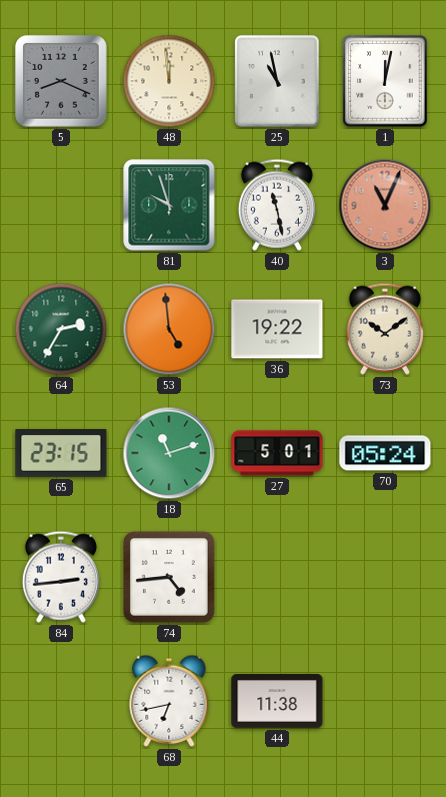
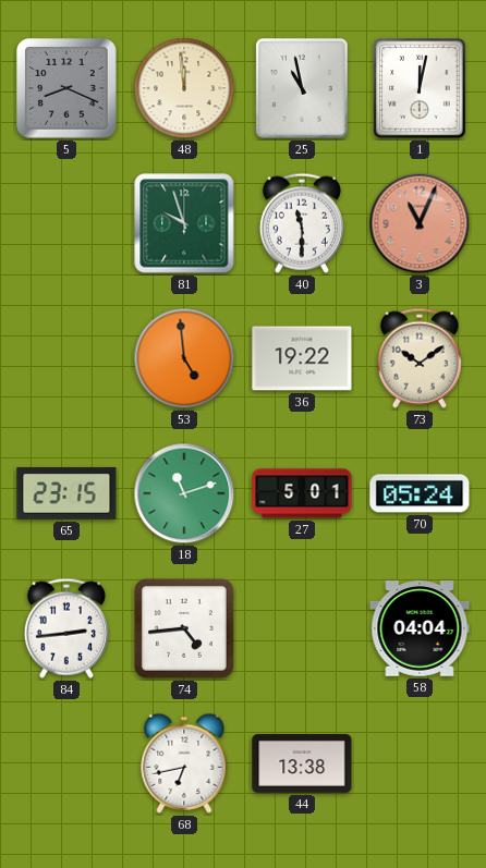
40: 11:28 -> 11:30
64: 2:35 -> none
58: none -> 04:04
44: 11:38 -> 13:38
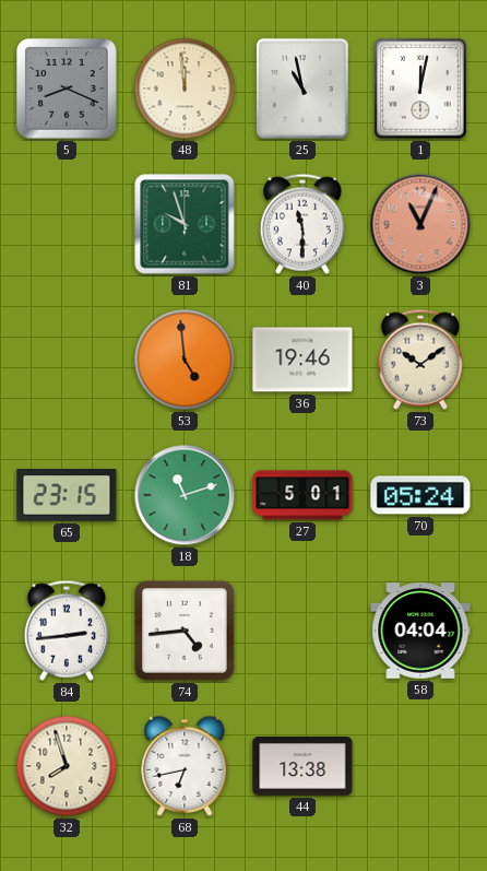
36: 19:22 -> 19:46
32: none -> 7:57
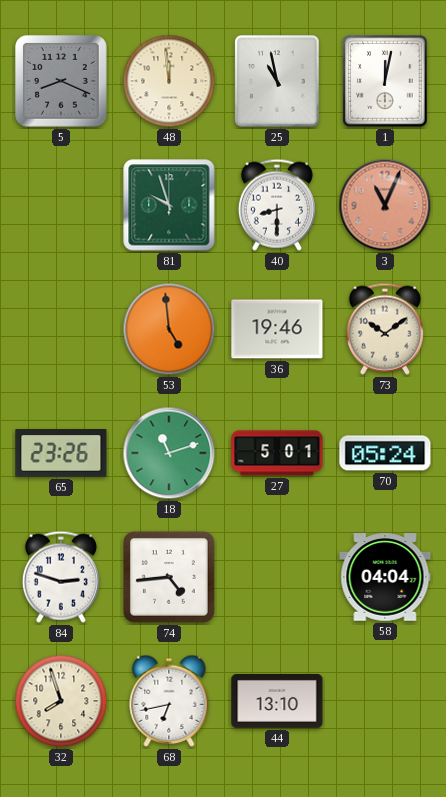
40: 11:30 -> 8:30
65: 23:15 -> 23:26
84: 2:44 -> 2:48
44: 13:38 -> 13:10
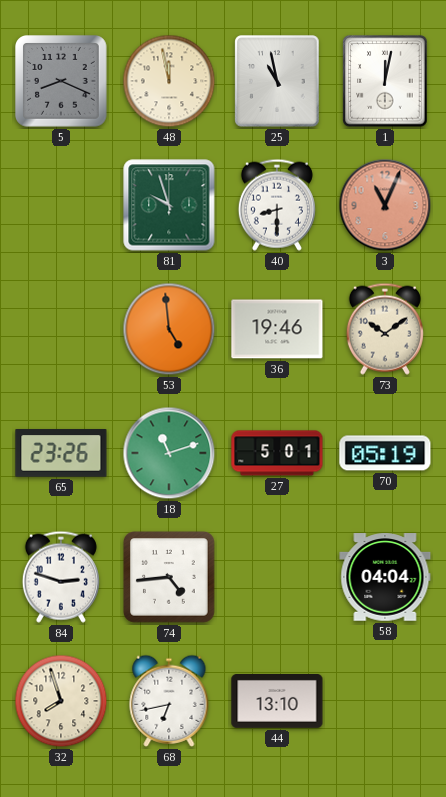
48: 11:59 -> 11:58
70: 05:24 -> 05:19
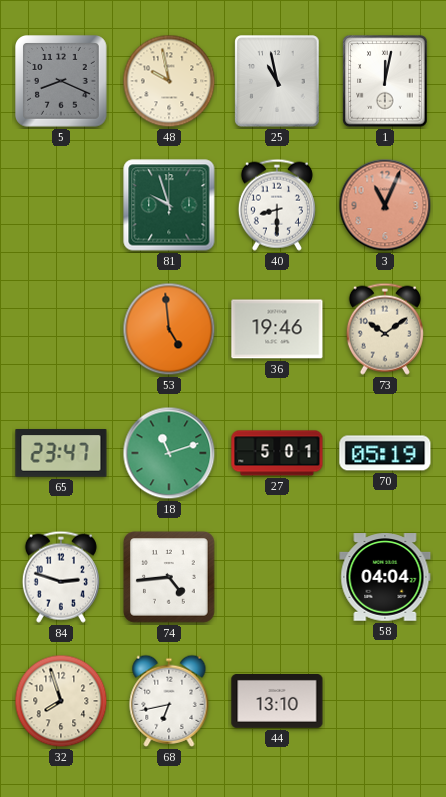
48: 11:58 -> 9:58
65: 23:26 -> 23:47
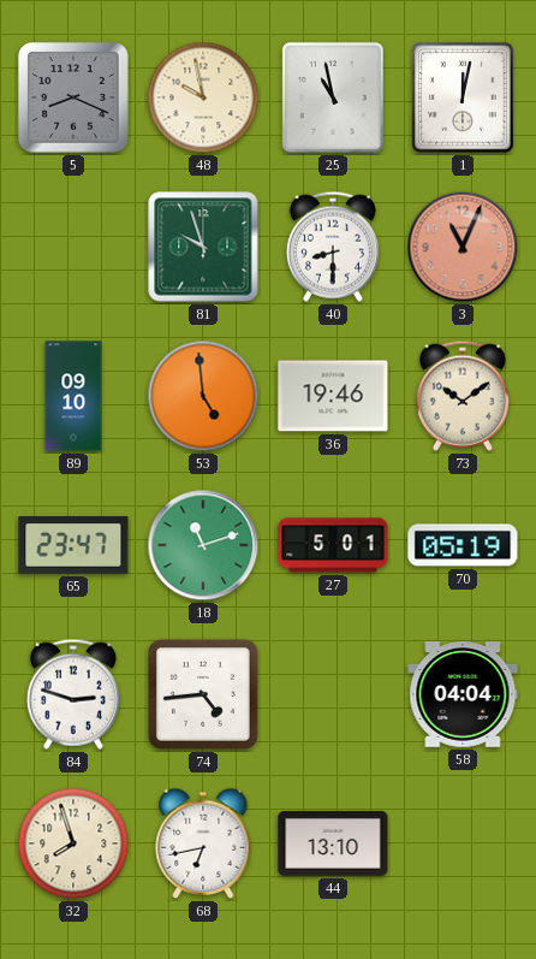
89: none -> 09:10
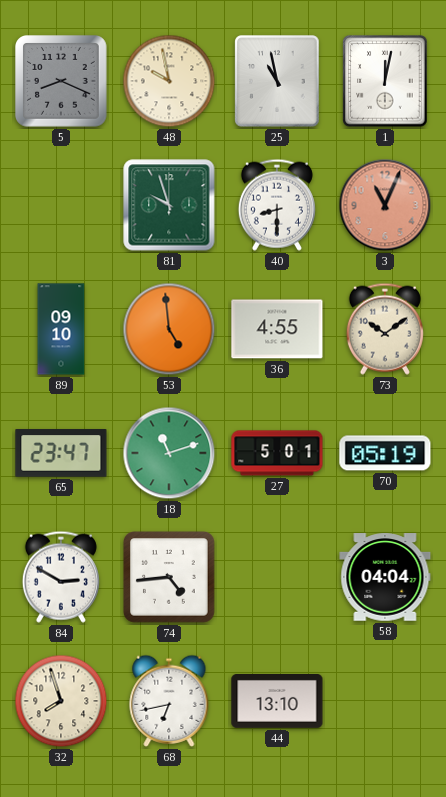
36: 19:46 -> 4:55
84: 2:48 -> 2:50
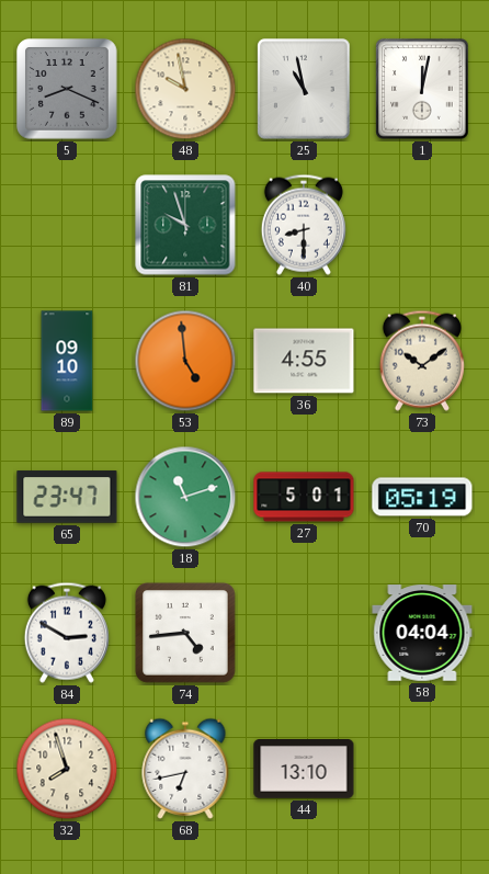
3: 11:04 -> none
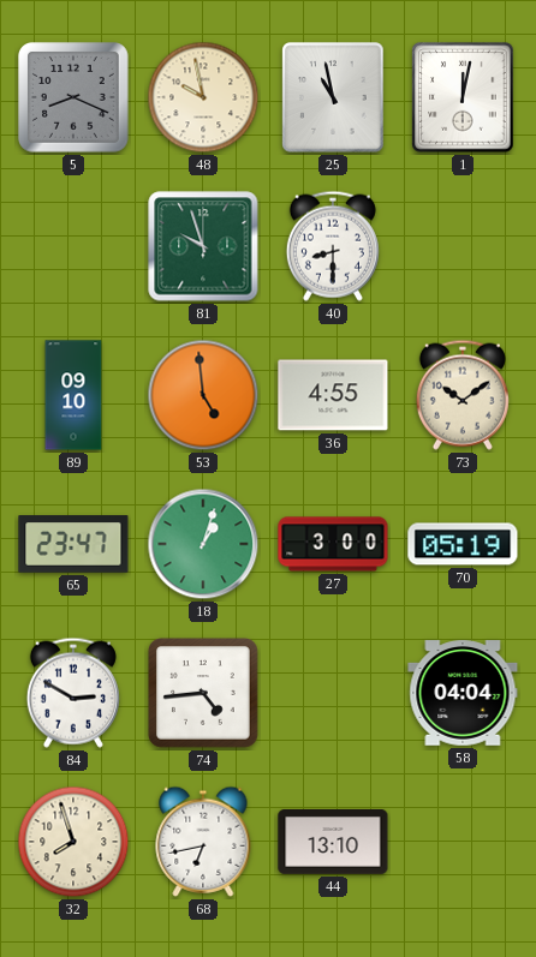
18: 11:12 -> 1:03
27: 5:01 -> 3:00
